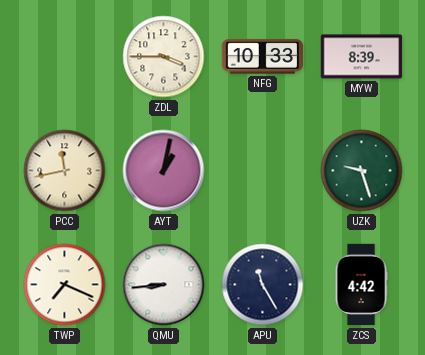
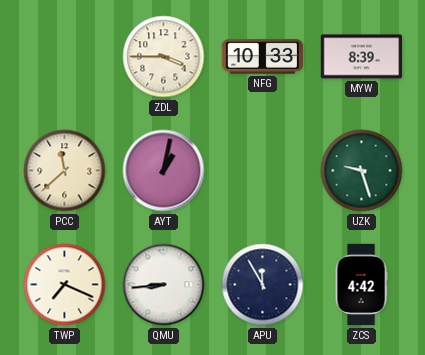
PCC: 11:43 -> 11:38
APU: 11:25 -> 11:55
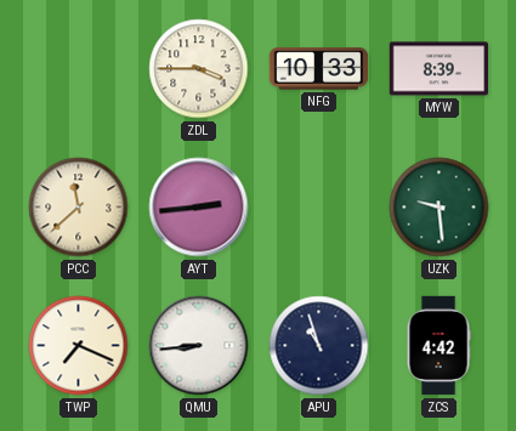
AYT: 1:02 -> 2:44
UZK: 9:27 -> 9:29
APU: 11:55 -> 10:57
